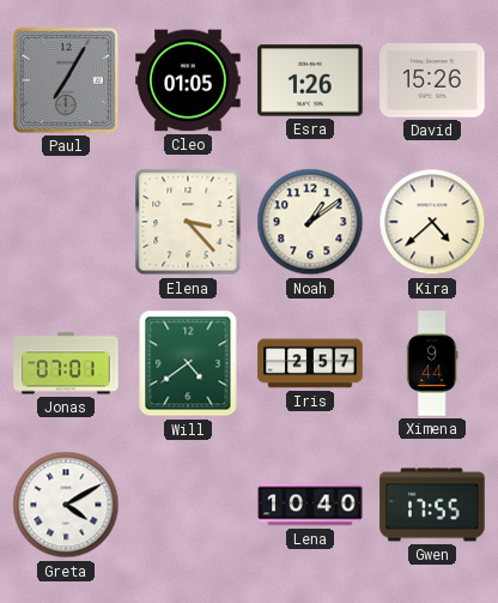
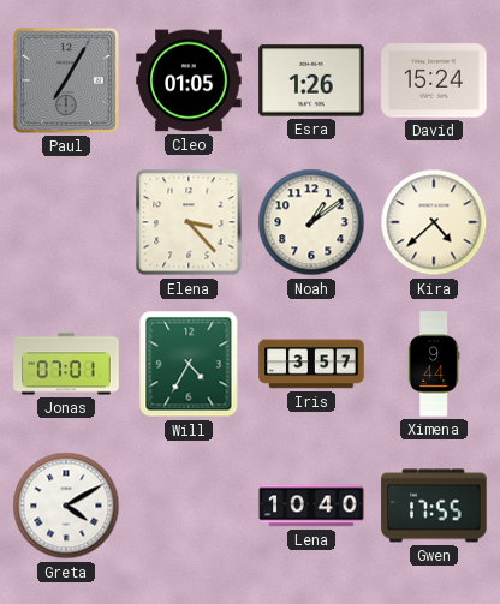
David: 15:26 -> 15:24
Will: 4:39 -> 4:35
Iris: 2:57 -> 3:57
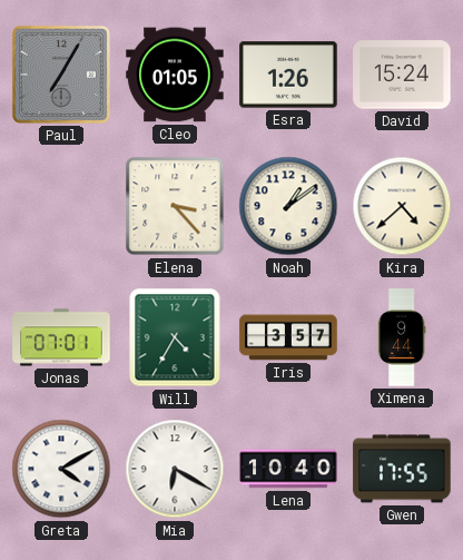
Mia: none -> 6:20
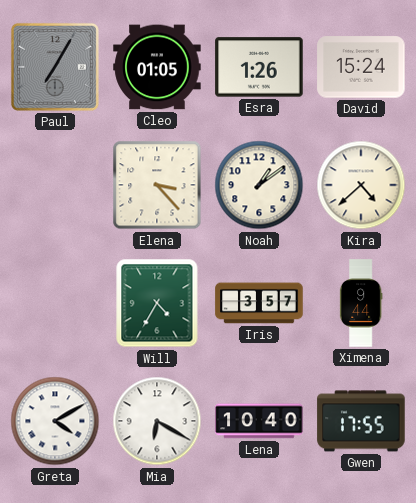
Jonas: 07:01 -> none
